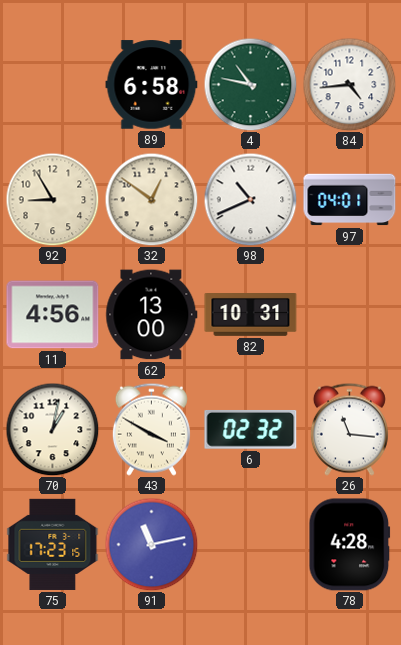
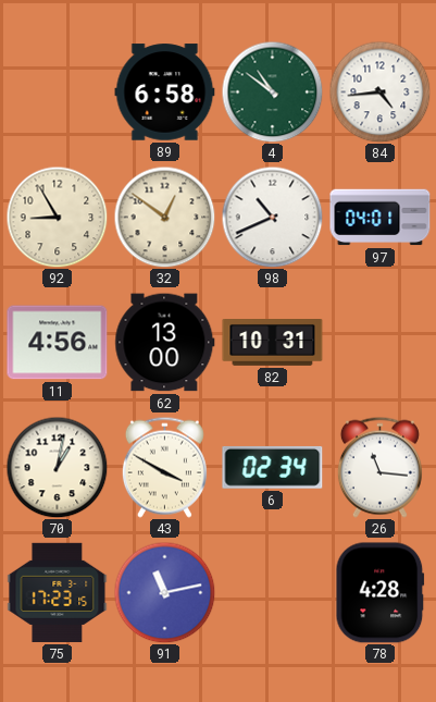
4: 10:47 -> 10:51
6: 02:32 -> 02:34
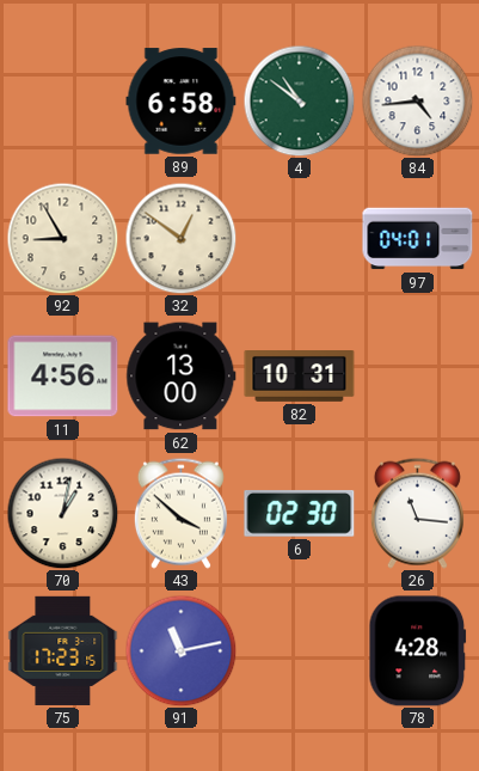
98: 10:41 -> none
43: 3:50 -> 3:52
6: 02:34 -> 02:30
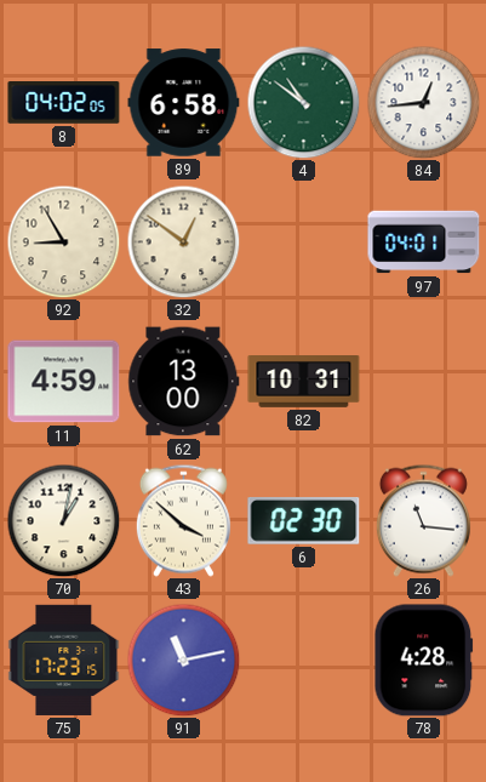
8: none -> 04:02
84: 4:44 -> 12:44
11: 4:56 -> 4:59
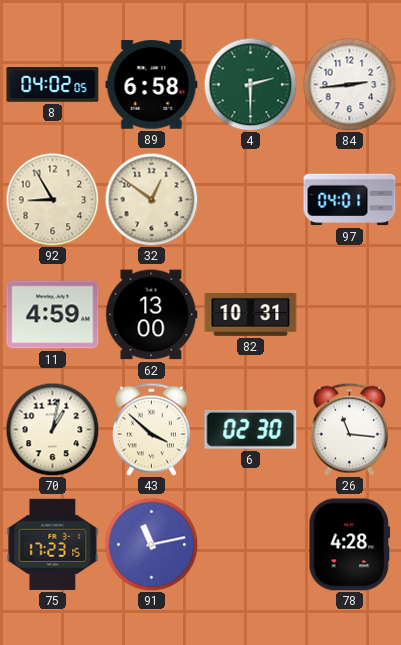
4: 10:51 -> 2:30
84: 12:44 -> 2:44
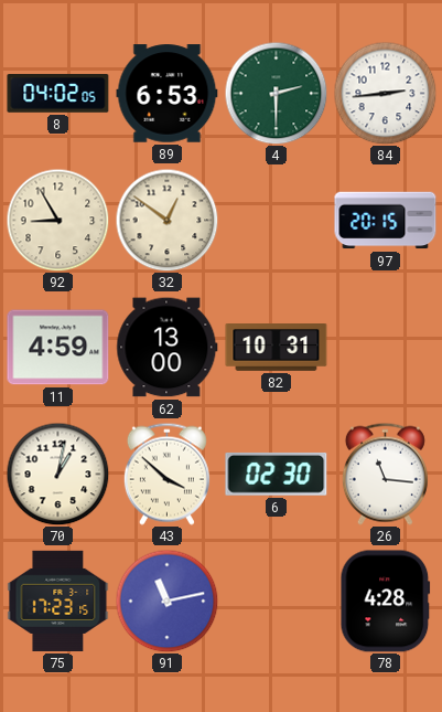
89: 6:58 -> 6:53
97: 04:01 -> 20:15
